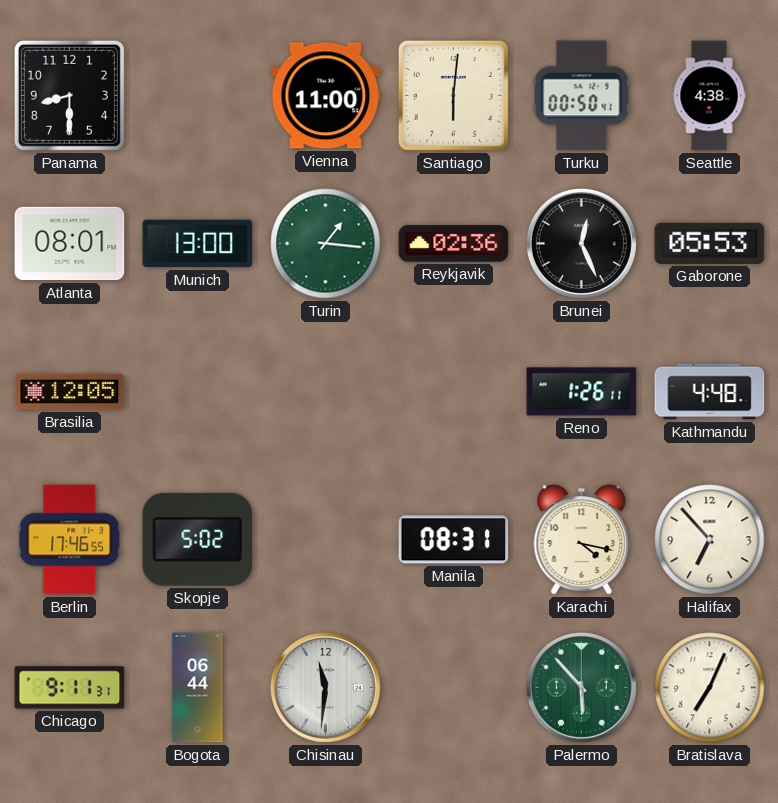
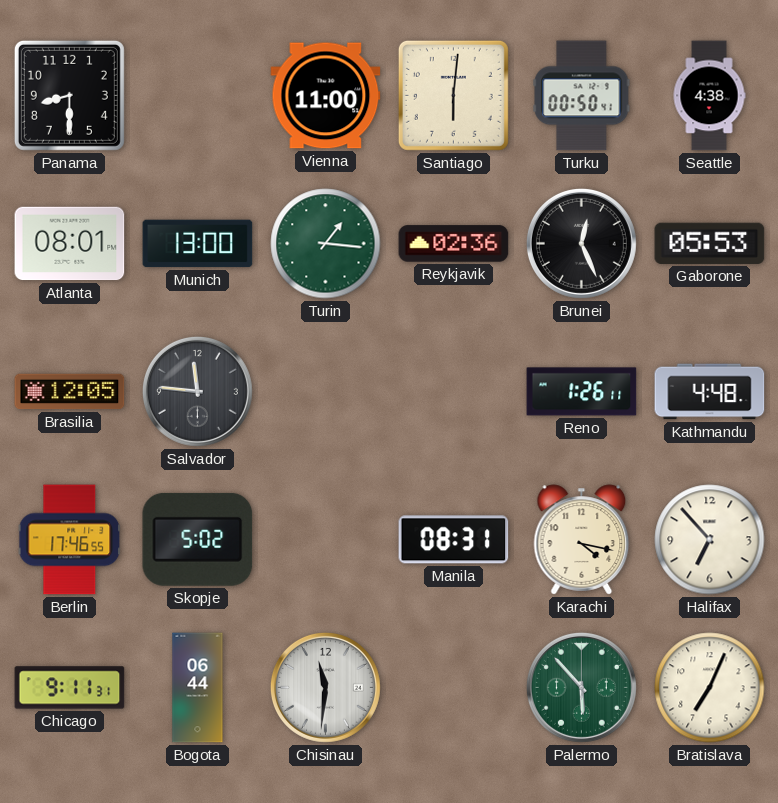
Salvador: none -> 11:46
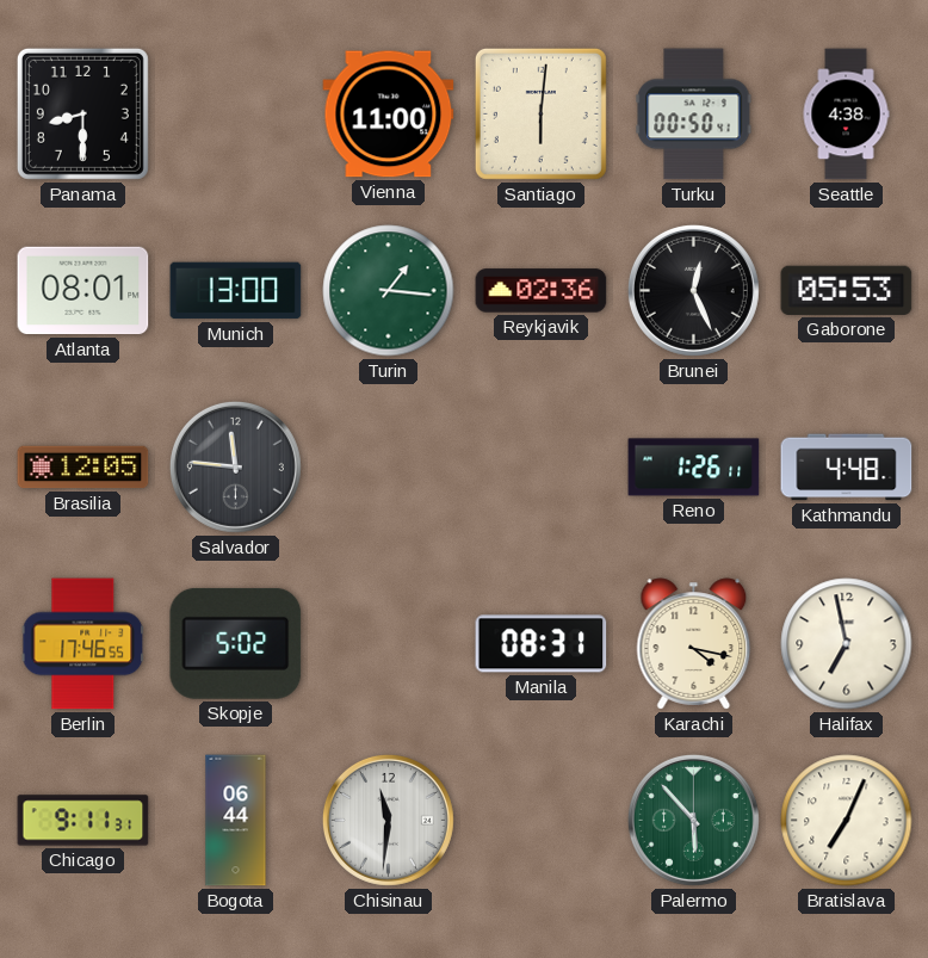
Halifax: 6:53 -> 6:58
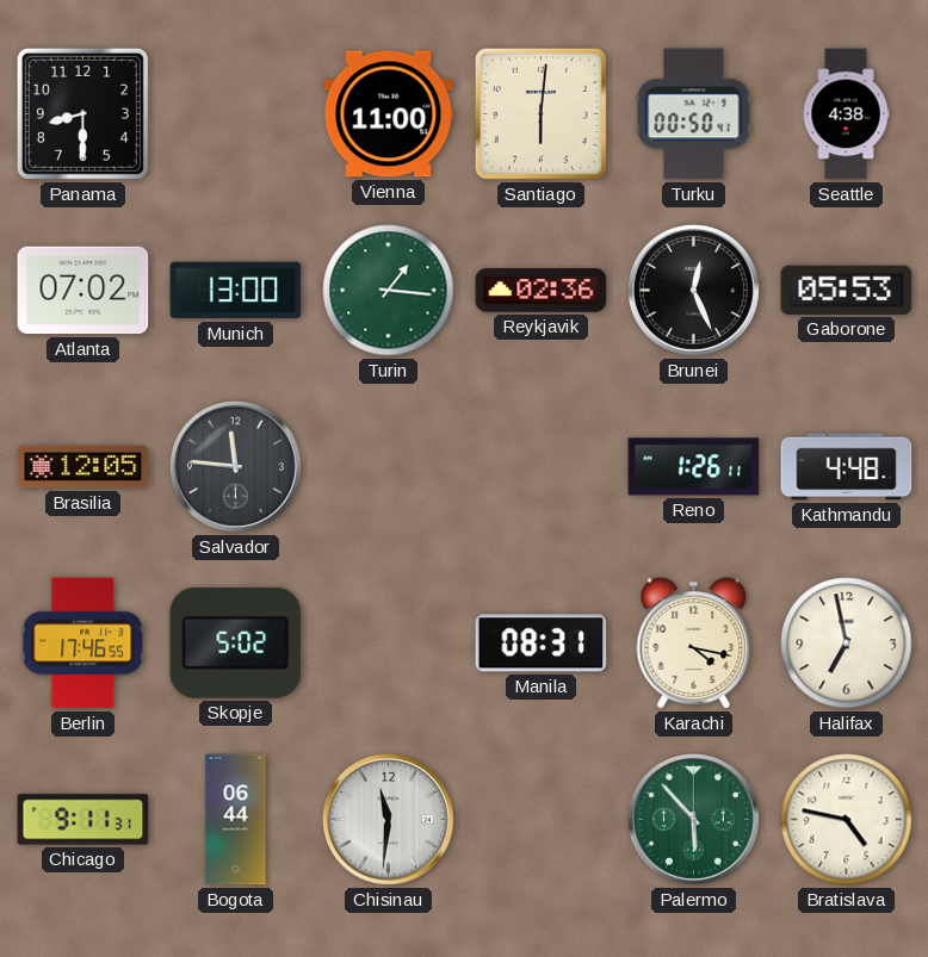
Atlanta: 08:01 -> 07:02
Bratislava: 7:04 -> 4:47
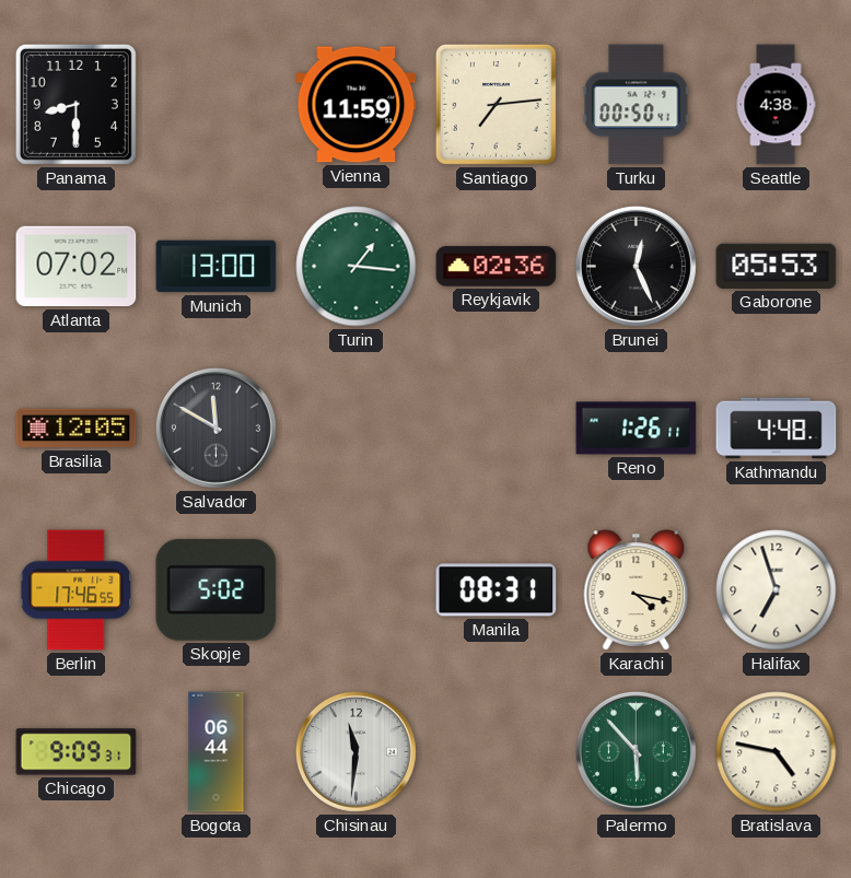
Vienna: 11:00 -> 11:59
Santiago: 6:01 -> 7:14
Salvador: 11:46 -> 11:50
Halifax: 6:58 -> 6:57
Chicago: 9:11 -> 9:09
